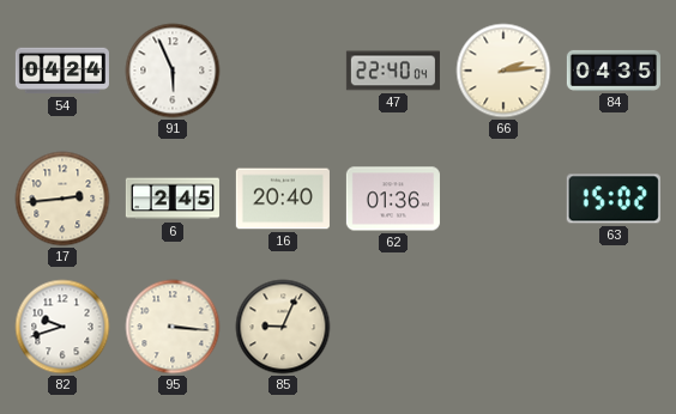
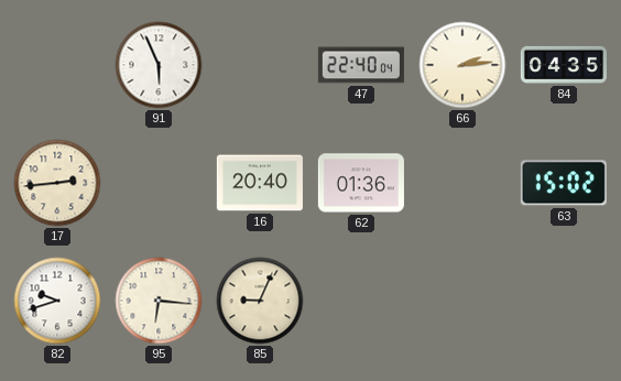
54: 04:24 -> none
6: 2:45 -> none
95: 3:16 -> 6:16
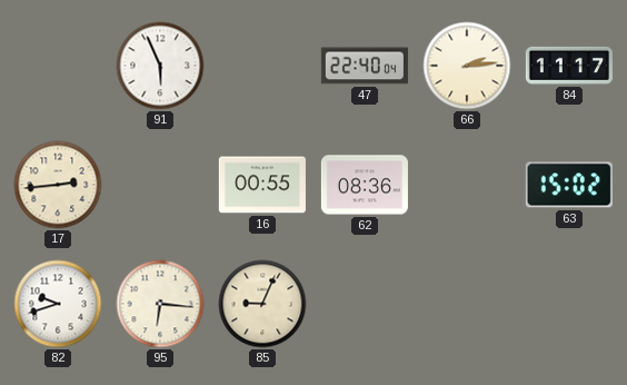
84: 04:35 -> 11:17
16: 20:40 -> 00:55
62: 01:36 -> 08:36
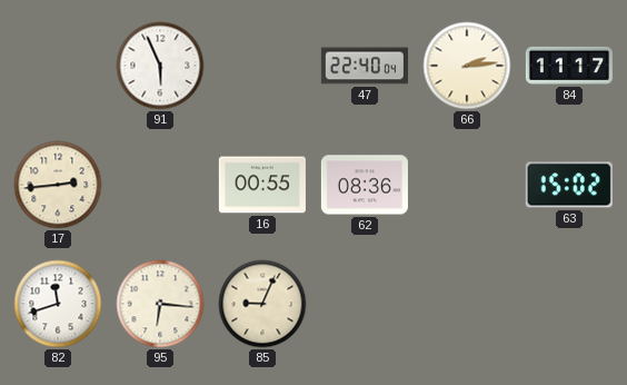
82: 9:42 -> 11:42
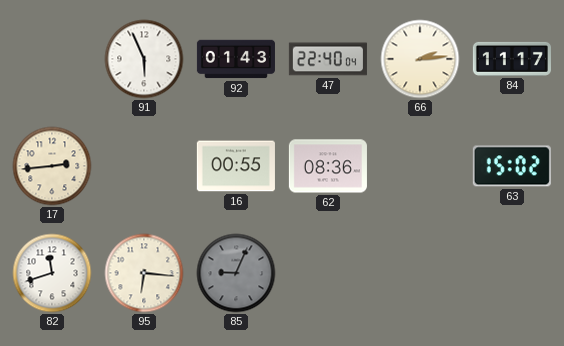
92: none -> 01:43
85 dial: cream -> grey
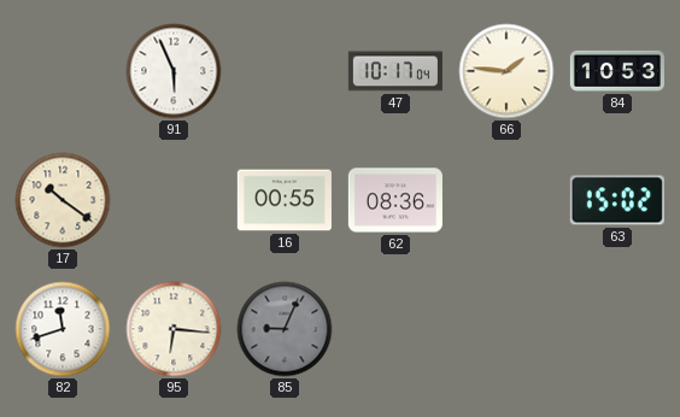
92: 01:43 -> none
47: 22:40 -> 10:17
66: 2:14 -> 1:46
84: 11:17 -> 10:53
17: 2:44 -> 10:21
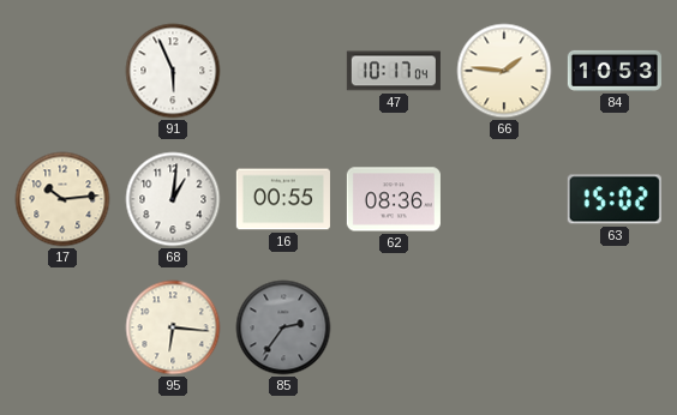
17: 10:21 -> 10:14
68: none -> 1:01
82: 11:42 -> none
85: 9:04 -> 2:36
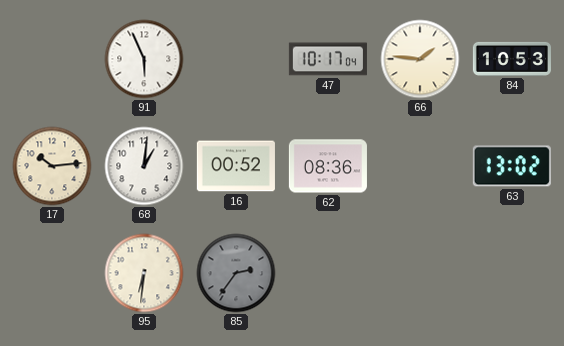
16: 00:55 -> 00:52
63: 15:02 -> 13:02
95: 6:16 -> 6:31
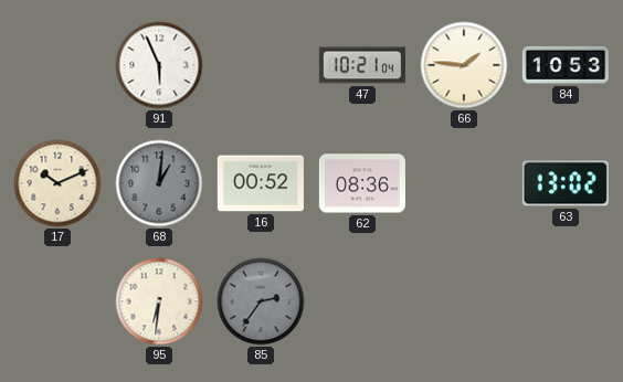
47: 10:17 -> 10:21
17: 10:14 -> 10:11
68 dial: white -> grey
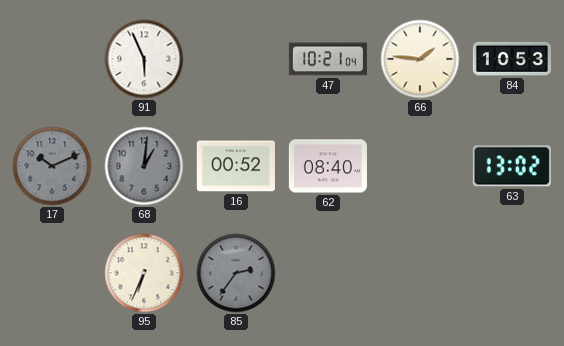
17 dial: cream -> grey
62: 08:36 -> 08:40
95: 6:31 -> 6:34
